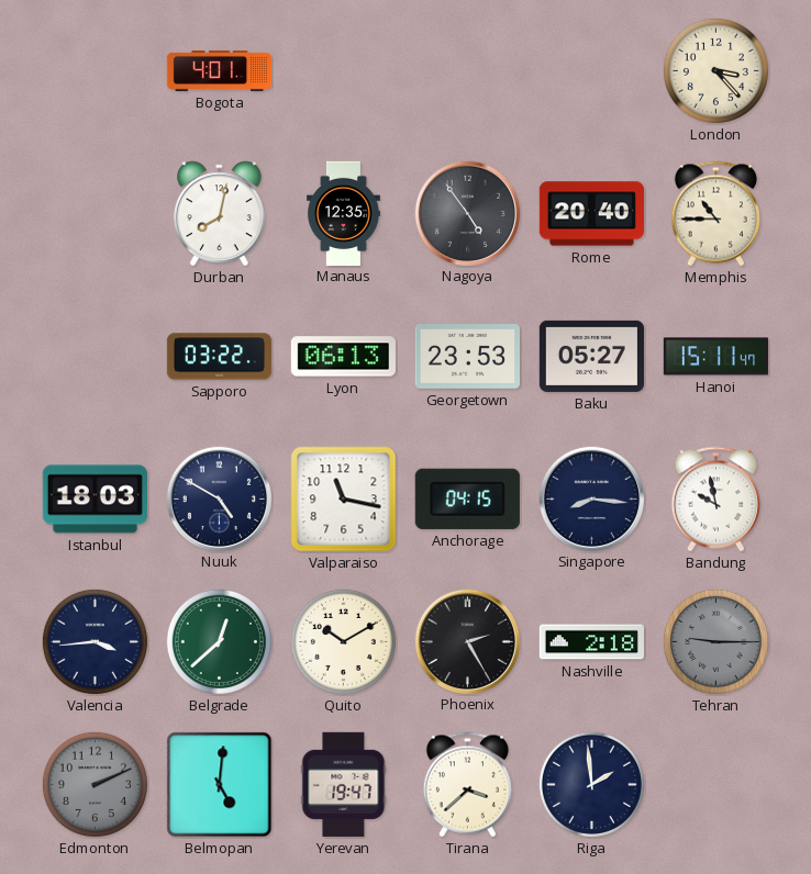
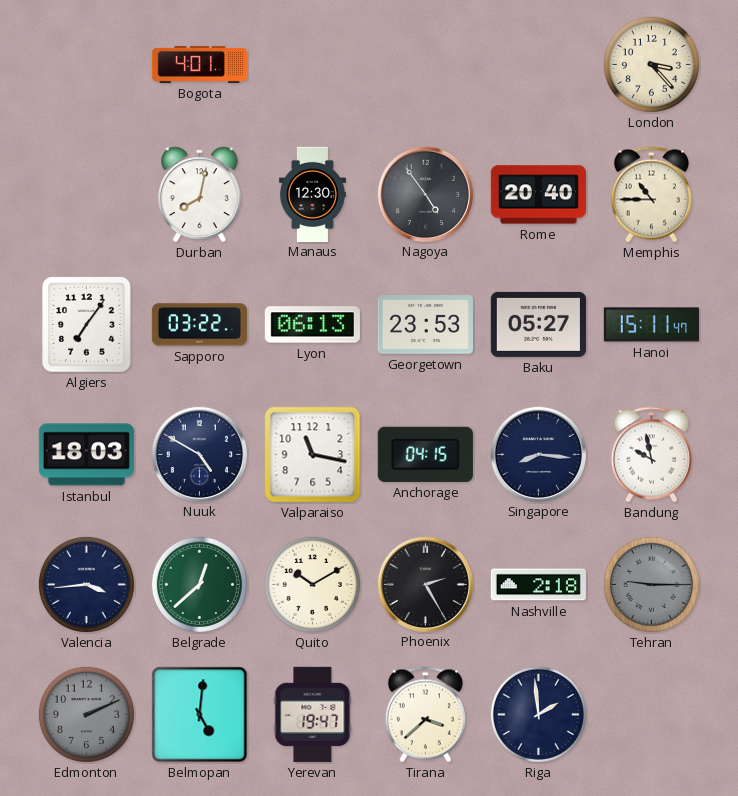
Manaus: 12:35 -> 12:30
Algiers: none -> 7:06
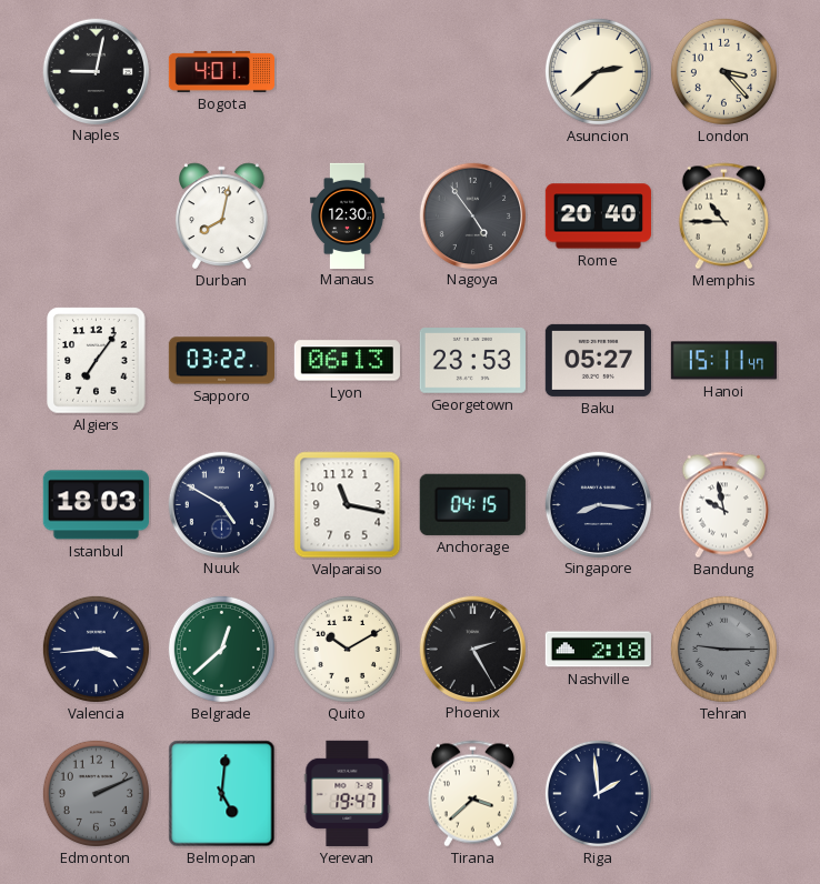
Naples: none -> 9:02
Asuncion: none -> 2:38
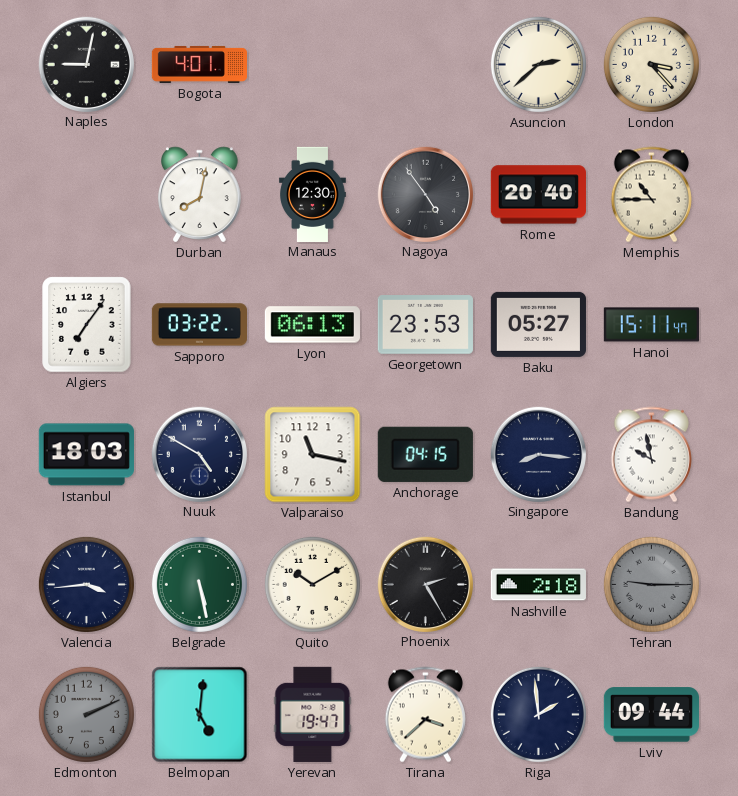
Belgrade: 12:38 -> 5:28
Lviv: none -> 09:44
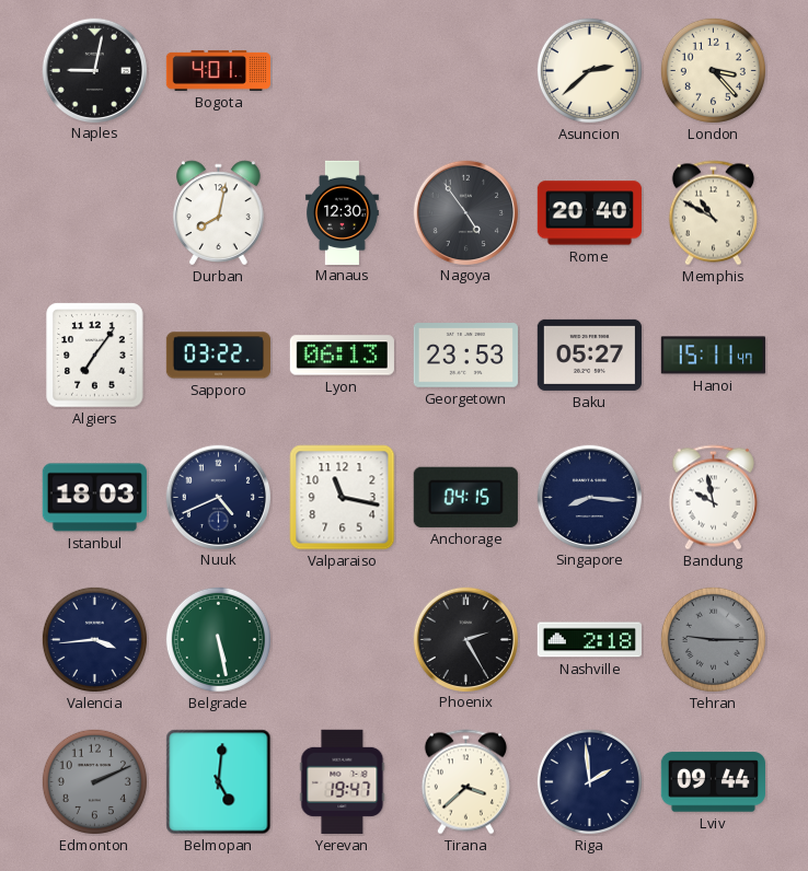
Memphis: 10:45 -> 10:50
Nuuk: 4:50 -> 4:41
Quito: 10:10 -> none
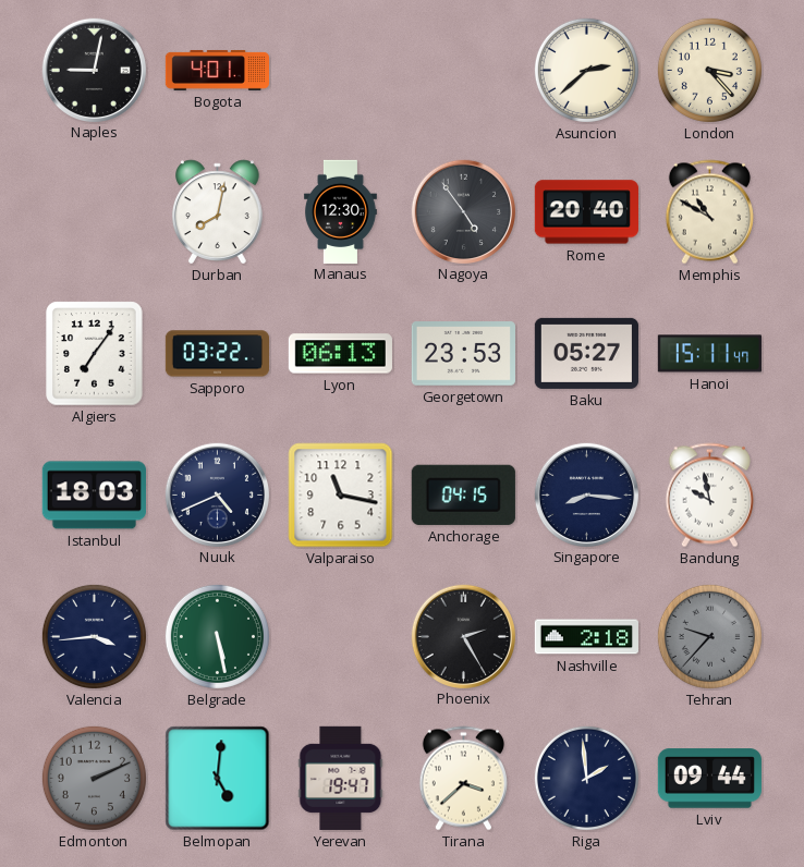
Tehran: 9:15 -> 9:37
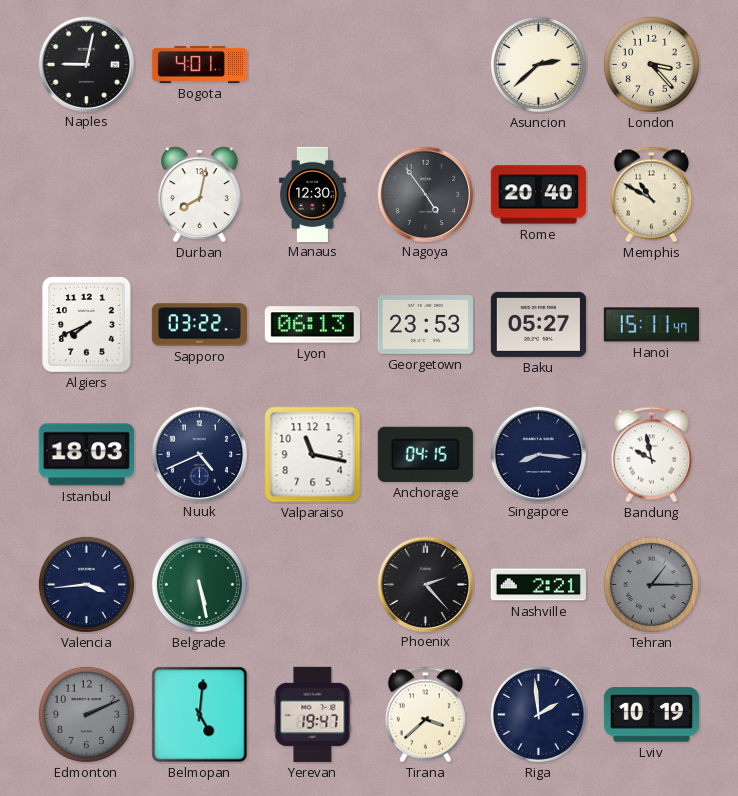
Algiers: 7:06 -> 7:41
Phoenix: 2:25 -> 2:23
Nashville: 2:18 -> 2:21
Tehran: 9:37 -> 1:15
Lviv: 09:44 -> 10:19
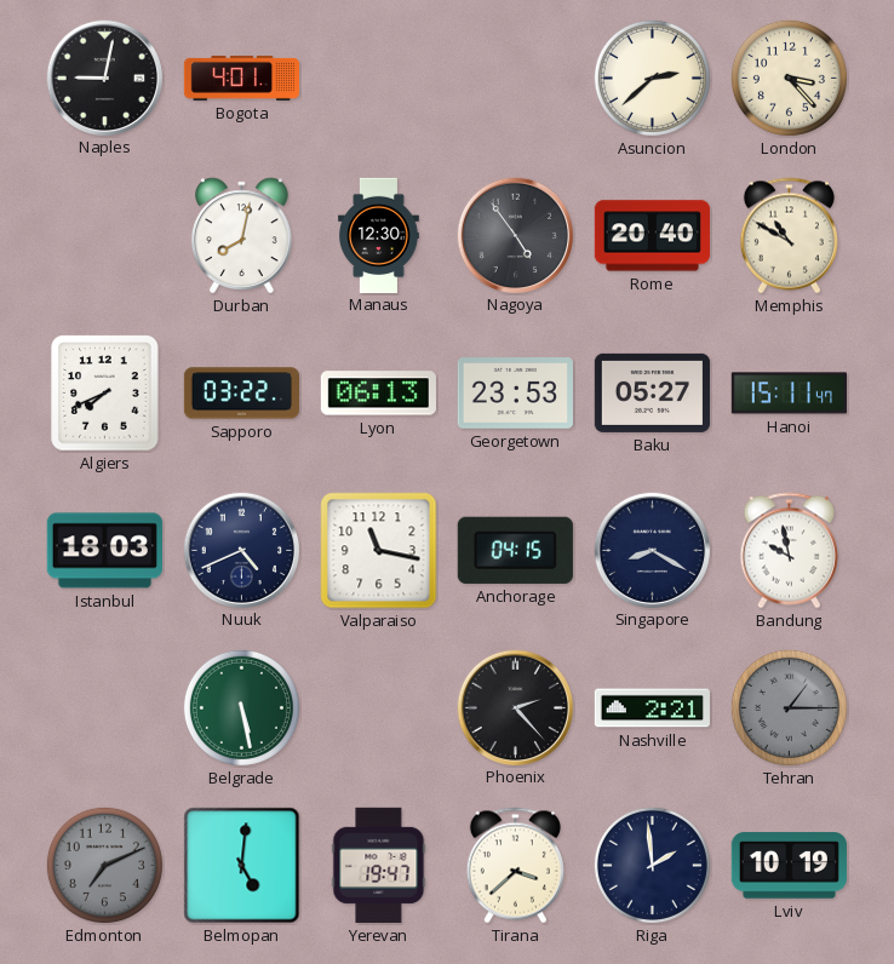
Singapore: 8:16 -> 8:20
Valencia: 3:44 -> none
Edmonton: 2:11 -> 7:11
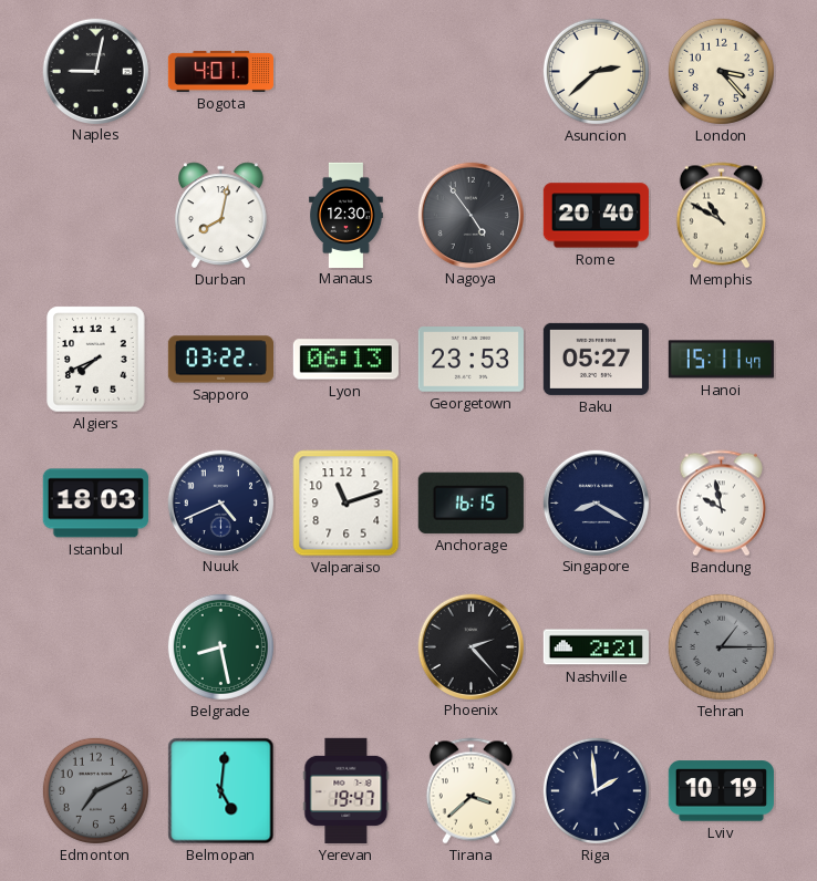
Valparaiso: 11:17 -> 11:12
Anchorage: 04:15 -> 16:15
Belgrade: 5:28 -> 8:28
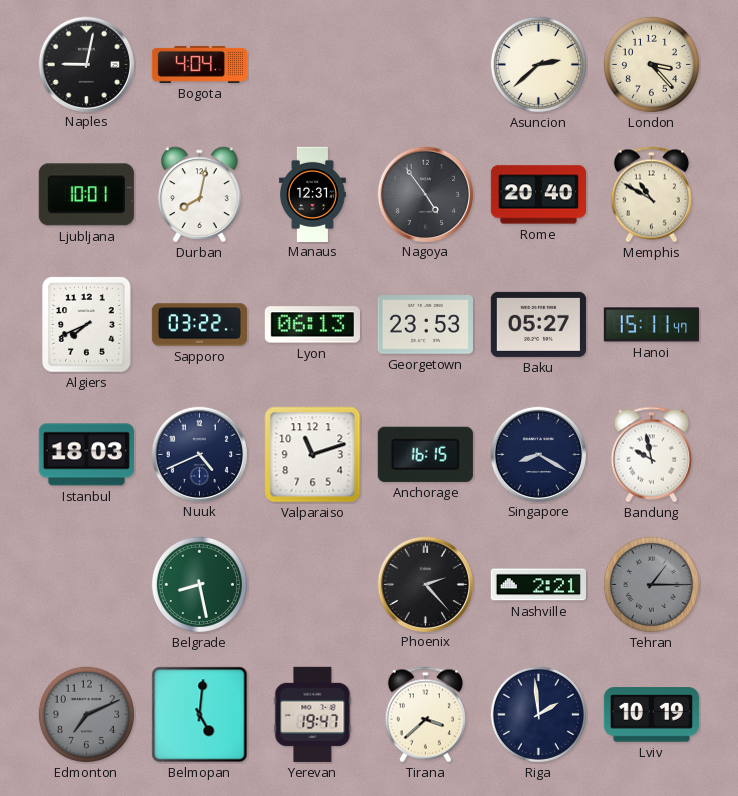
Bogota: 4:01 -> 4:04
Ljubljana: none -> 10:01
Manaus: 12:30 -> 12:31
